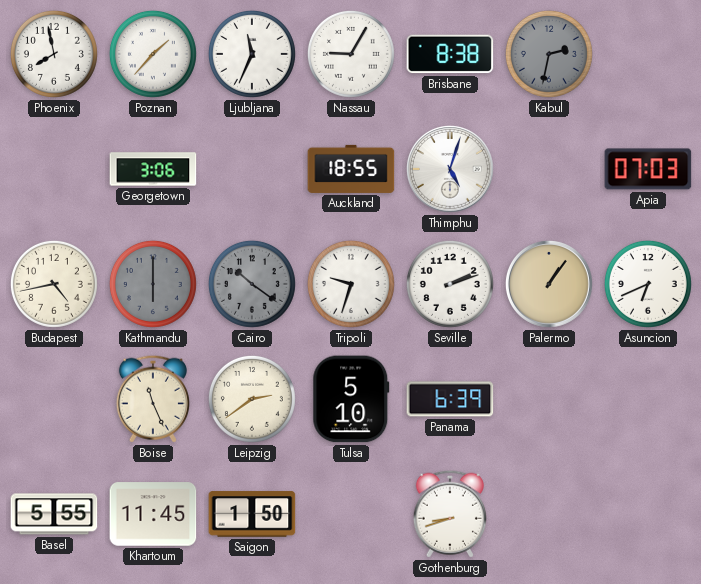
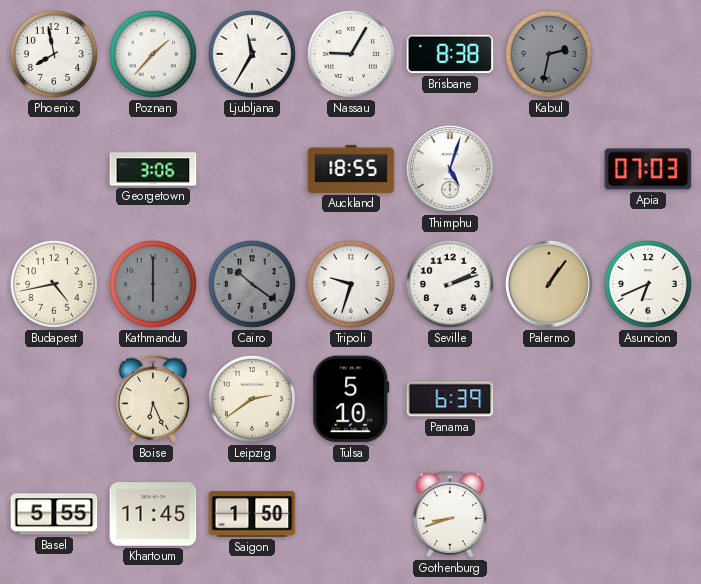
Ljubljana: 11:34 -> 11:35
Boise: 11:26 -> 6:26
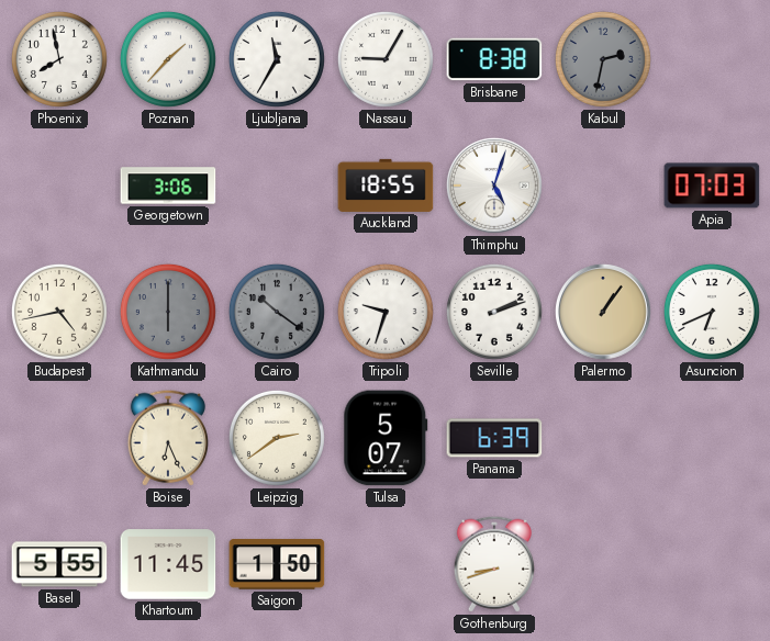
Tulsa: 5:10 -> 5:07
